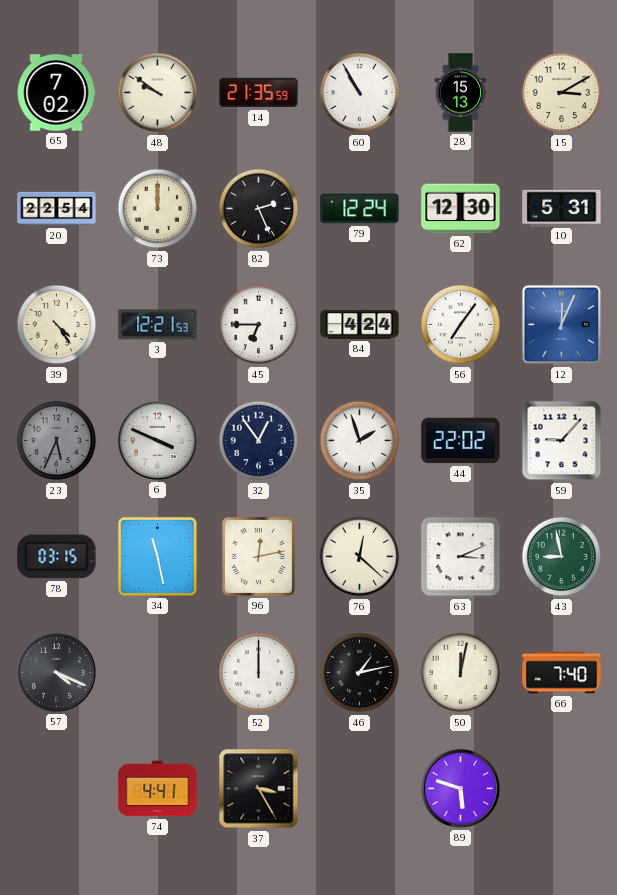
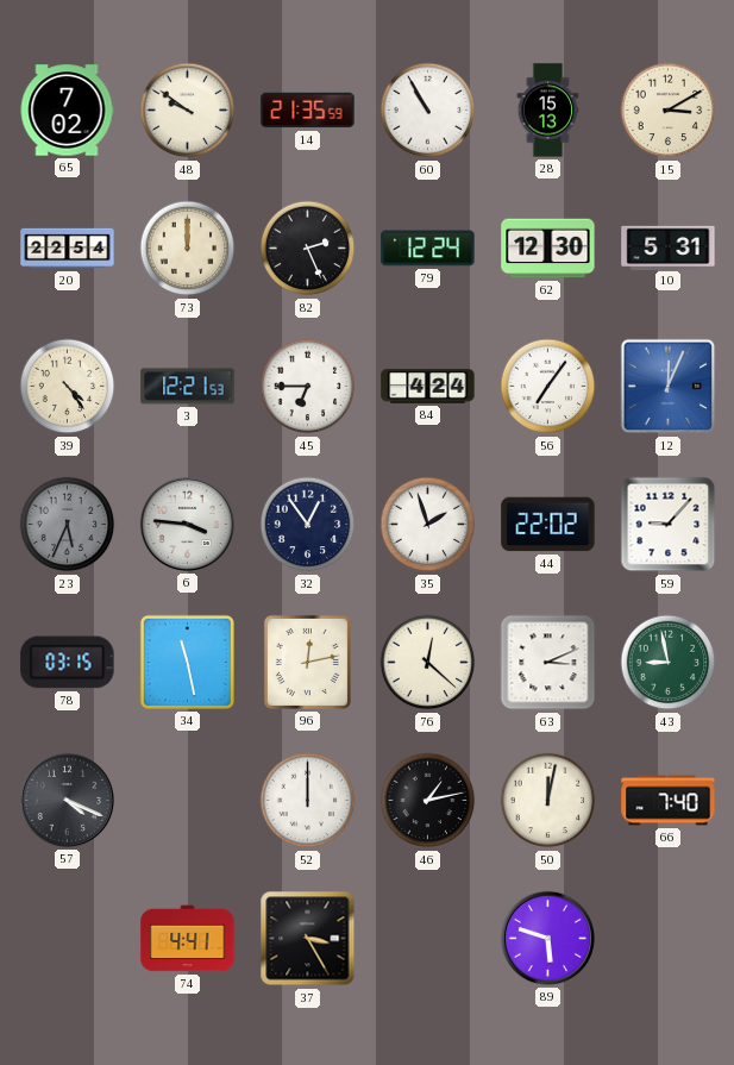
6: 3:49 -> 3:46
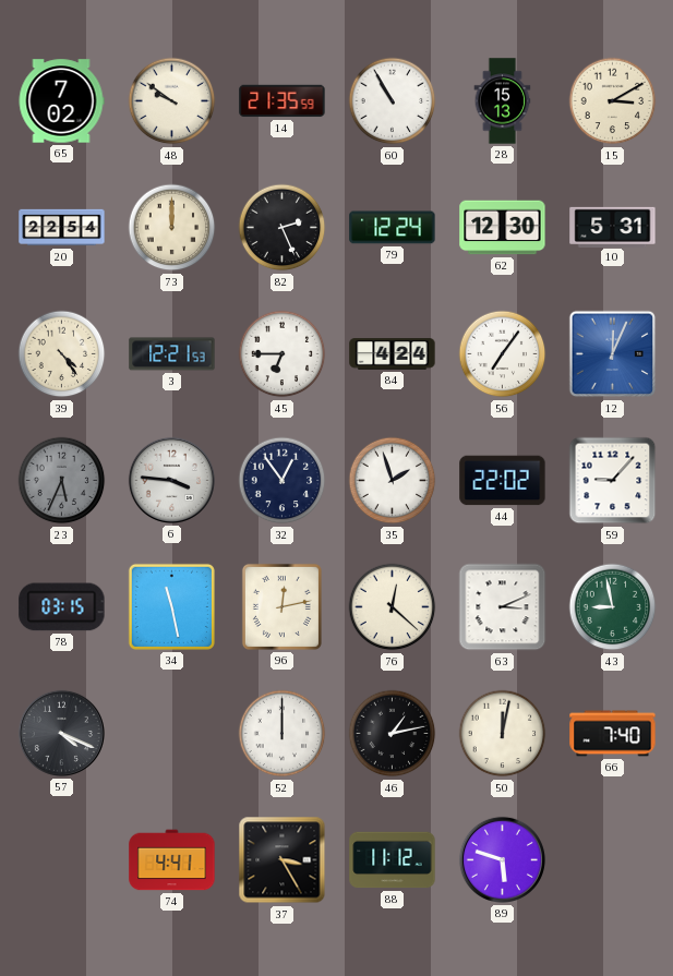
88: none -> 11:12
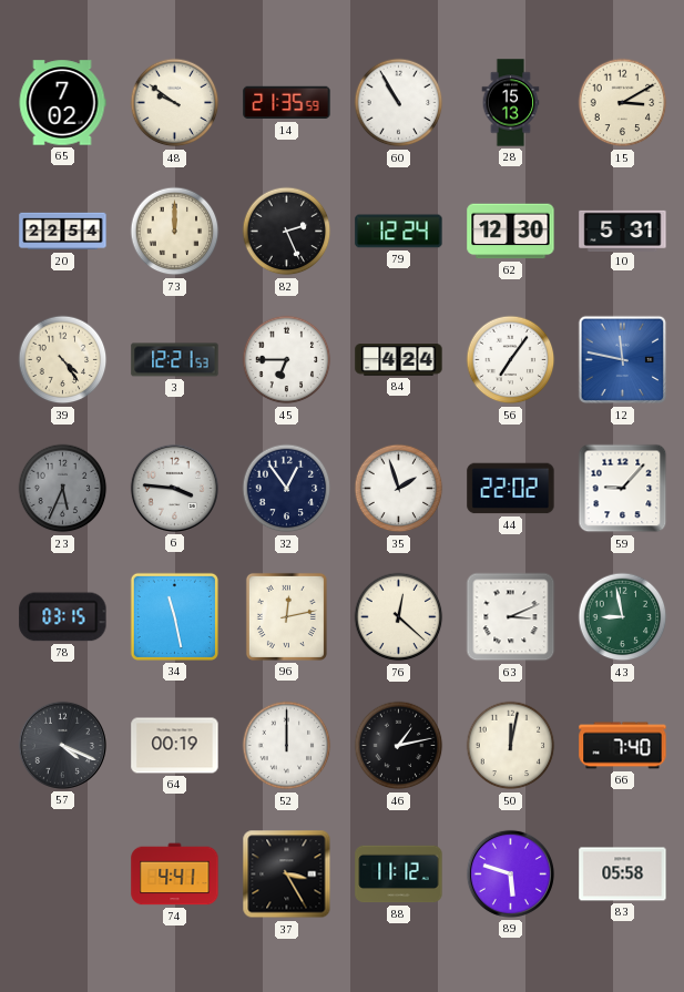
12: 12:04 -> 11:47
64: none -> 00:19
83: none -> 05:58
